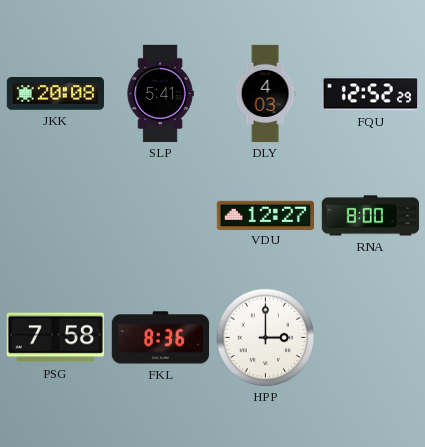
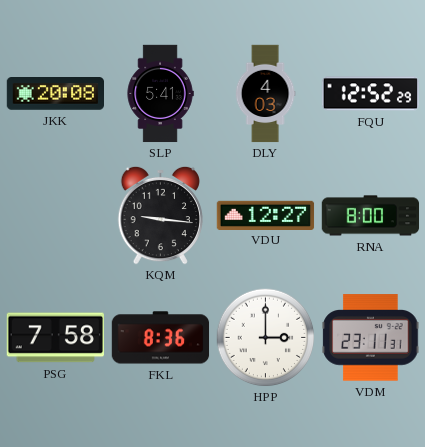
KQM: none -> 9:16
VDM: none -> 23:11
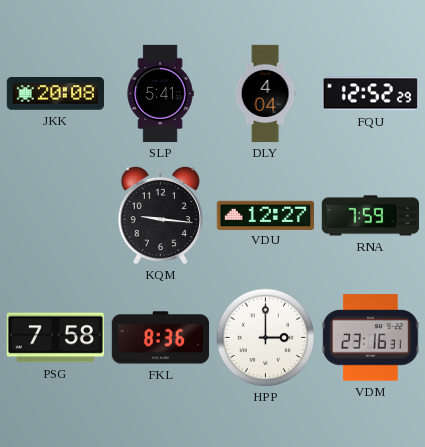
DLY: 4:03 -> 4:04
RNA: 8:00 -> 7:59
VDM: 23:11 -> 23:16
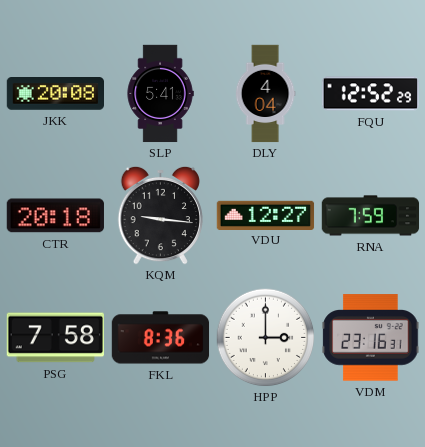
CTR: none -> 20:18
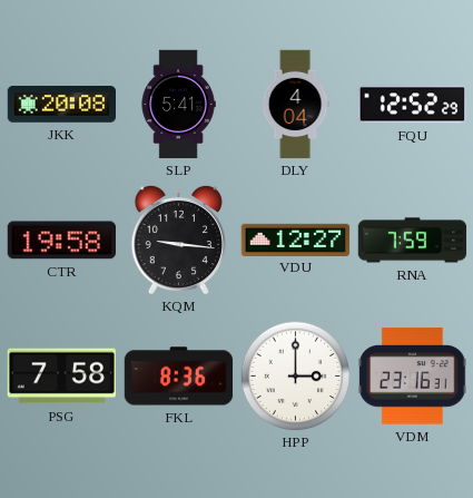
CTR: 20:18 -> 19:58
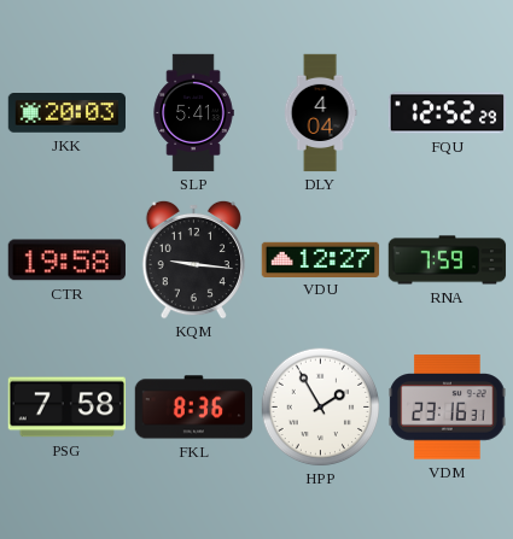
JKK: 20:08 -> 20:03
HPP: 3:00 -> 1:55
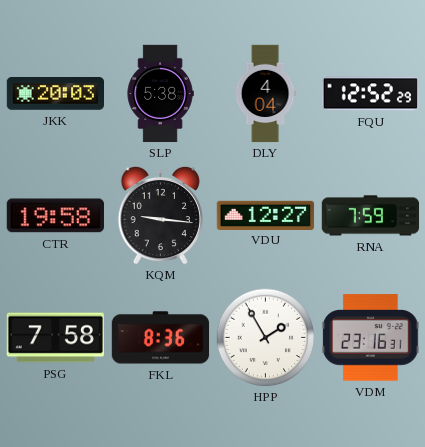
SLP: 5:41 -> 5:38
